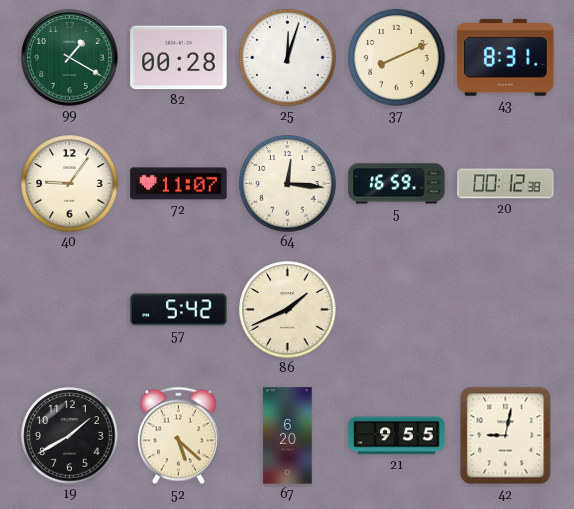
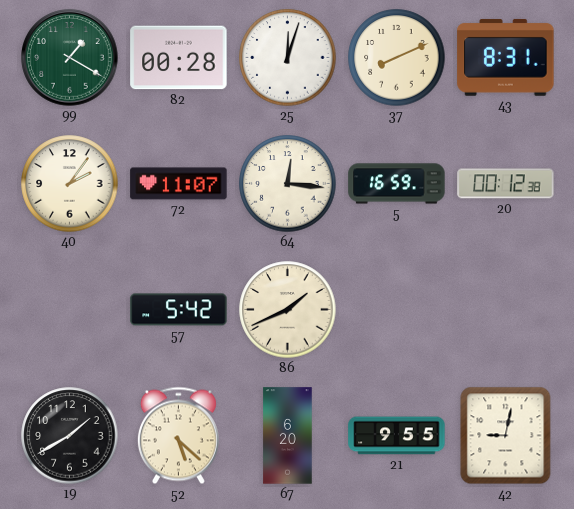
40: 9:06 -> 2:06
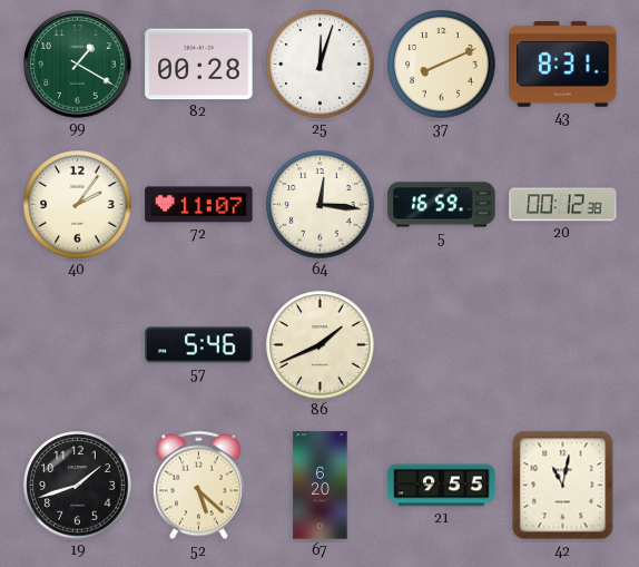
57: 5:42 -> 5:46
19: 1:40 -> 1:42
42: 9:02 -> 11:02
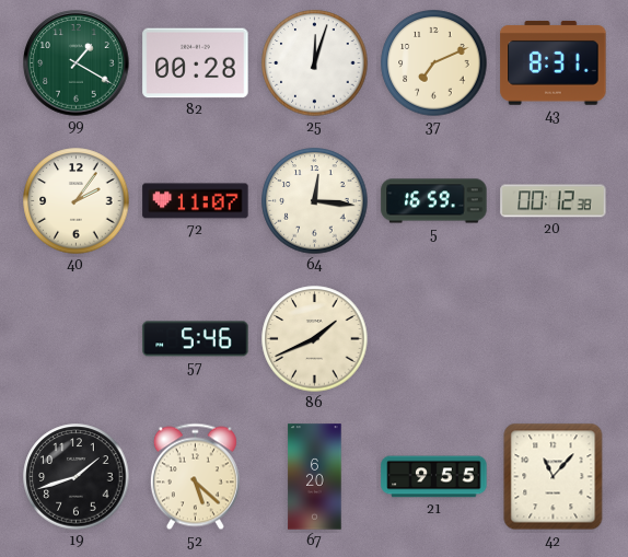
37: 8:11 -> 7:11
42: 11:02 -> 11:07
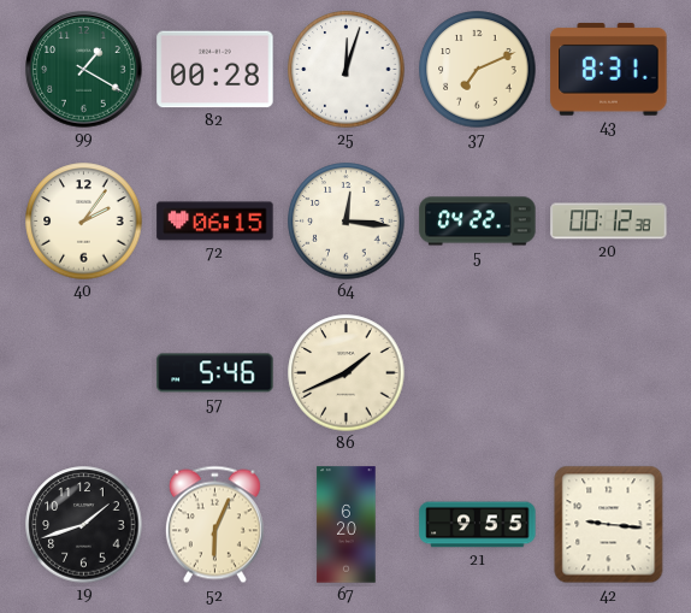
72: 11:07 -> 06:15
5: 16:59 -> 04:22
52: 5:22 -> 6:04
42: 11:07 -> 9:16
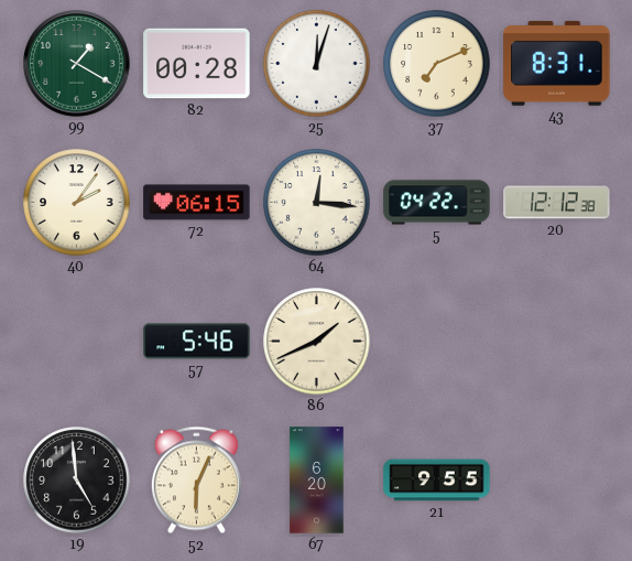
20: 00:12 -> 12:12
19: 1:42 -> 4:59
42: 9:16 -> none
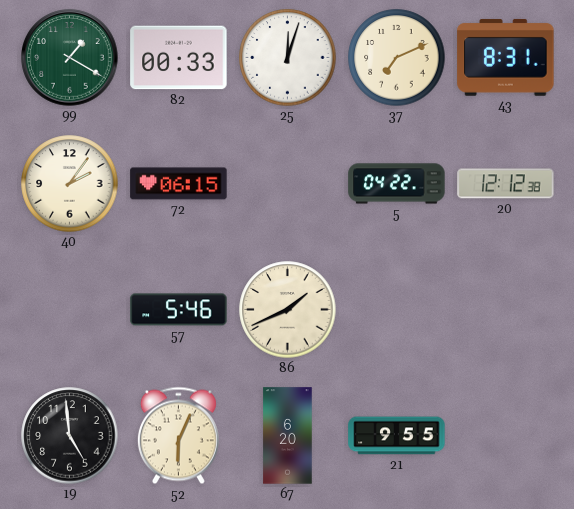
82: 00:28 -> 00:33
64: 12:16 -> none
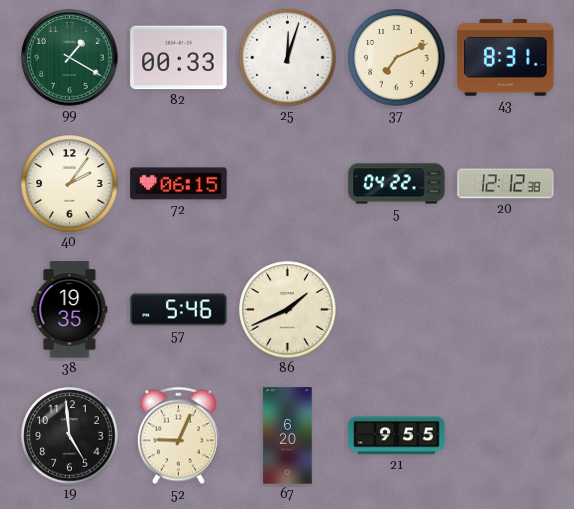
38: none -> 19:35
52: 6:04 -> 9:04
